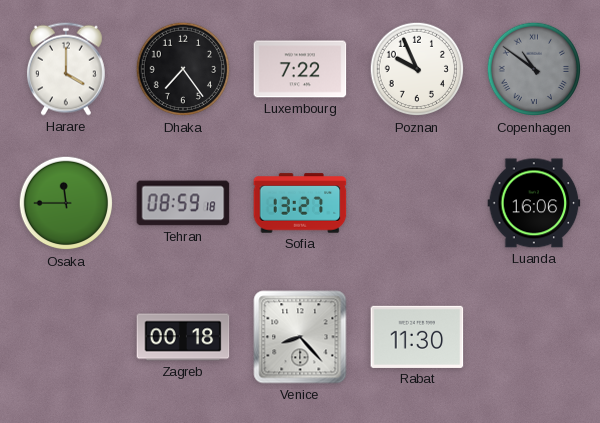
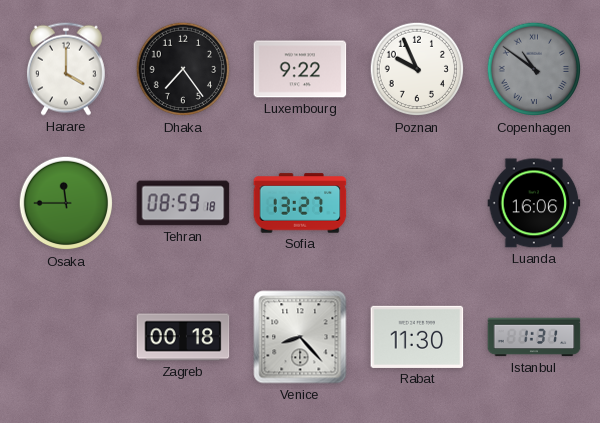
Luxembourg: 7:22 -> 9:22
Istanbul: none -> 1:31
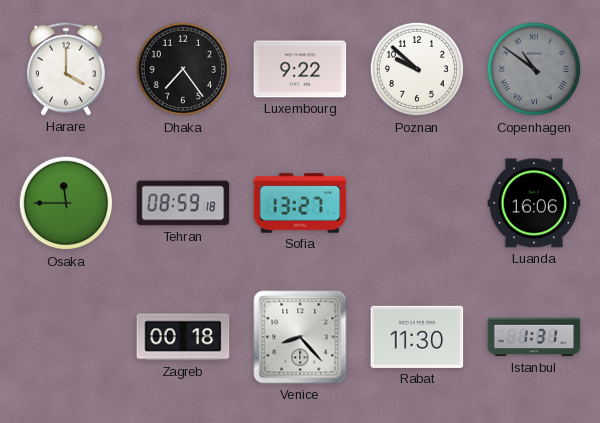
Poznan: 9:56 -> 9:52
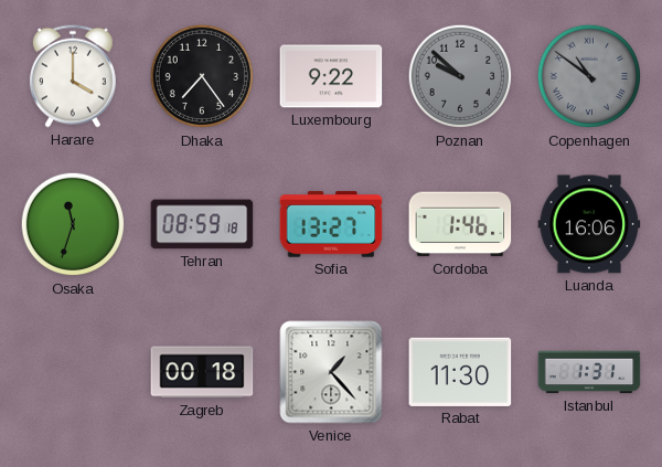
Poznan dial: white -> grey
Osaka: 11:45 -> 11:33
Cordoba: none -> 1:46
Venice: 8:23 -> 1:23
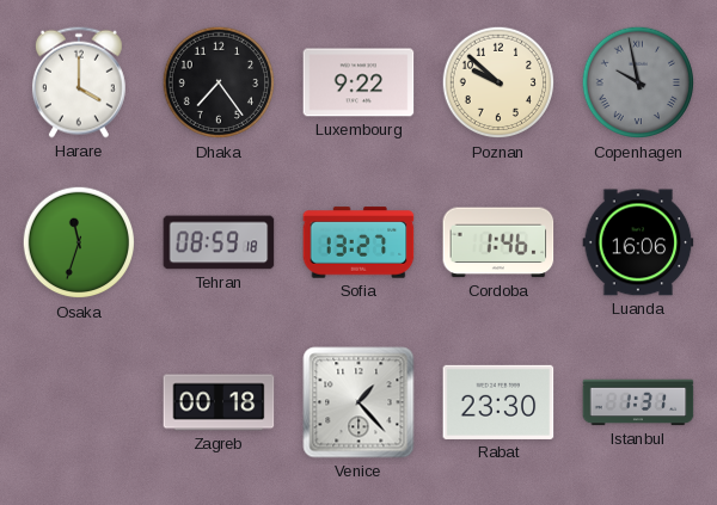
Poznan dial: grey -> cream
Copenhagen: 10:51 -> 9:58
Rabat: 11:30 -> 23:30
